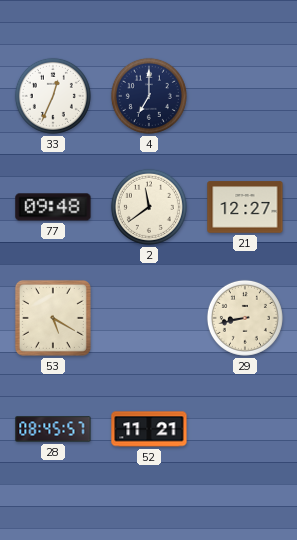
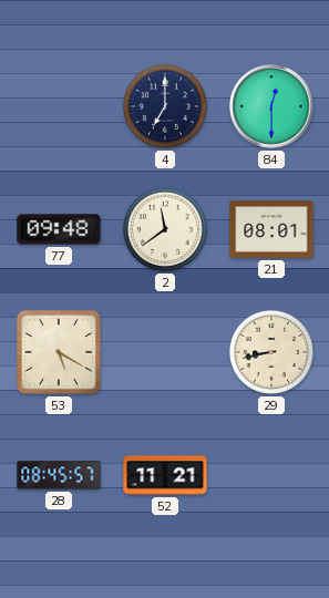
33: 12:34 -> none
84: none -> 12:30
21: 12:27 -> 08:01
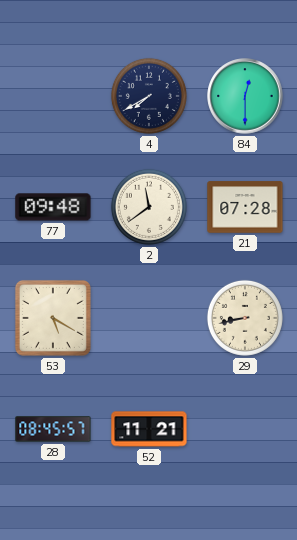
4: 7:00 -> 7:40
21: 08:01 -> 07:28
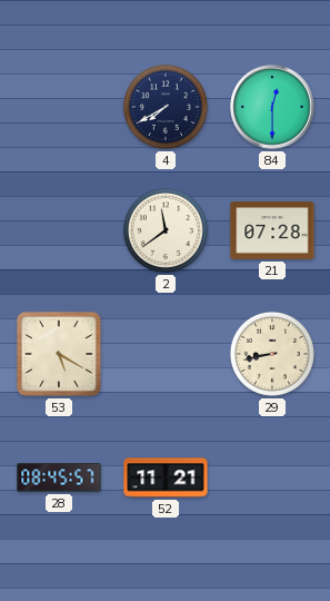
77: 09:48 -> none
